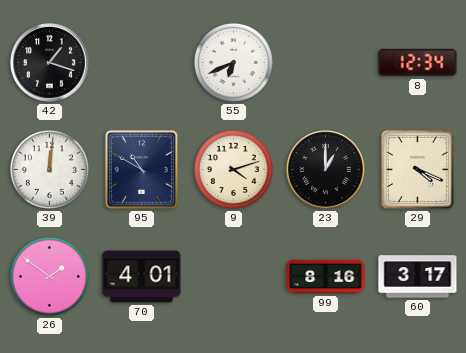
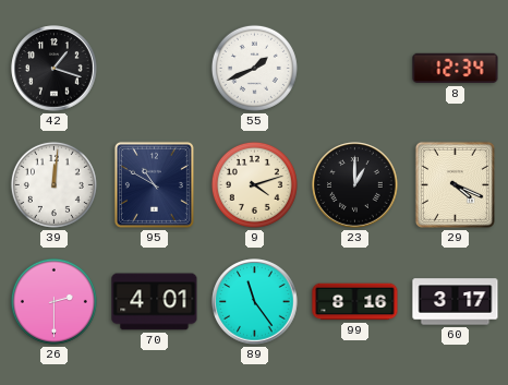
55: 6:41 -> 1:41
26: 1:51 -> 2:30
89: none -> 11:24
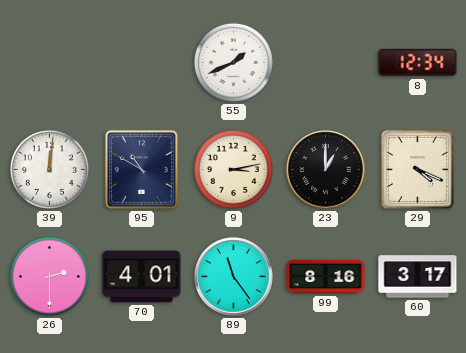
42: 1:18 -> none
9: 4:12 -> 3:13
